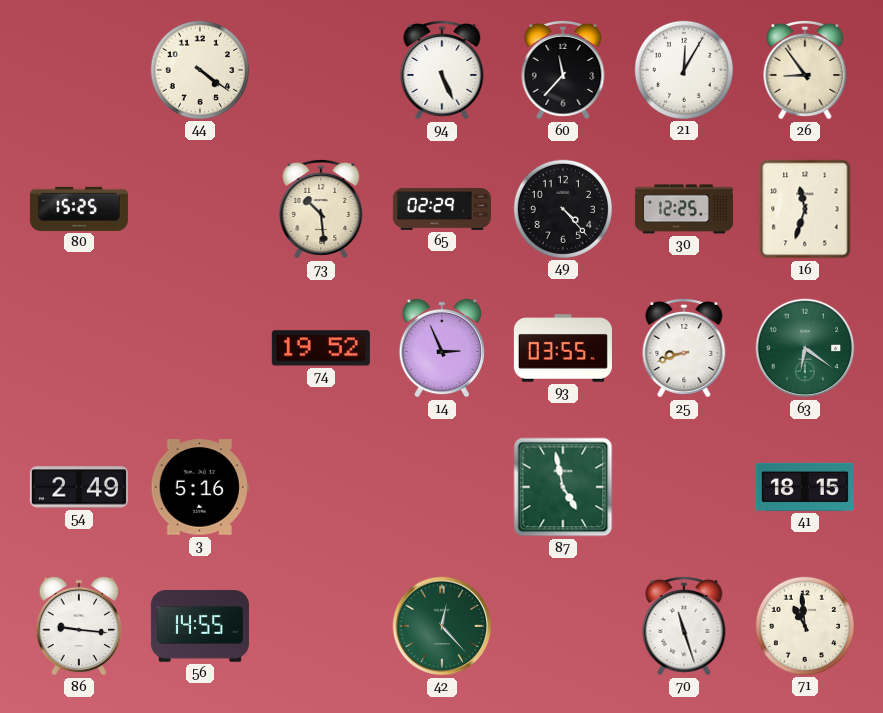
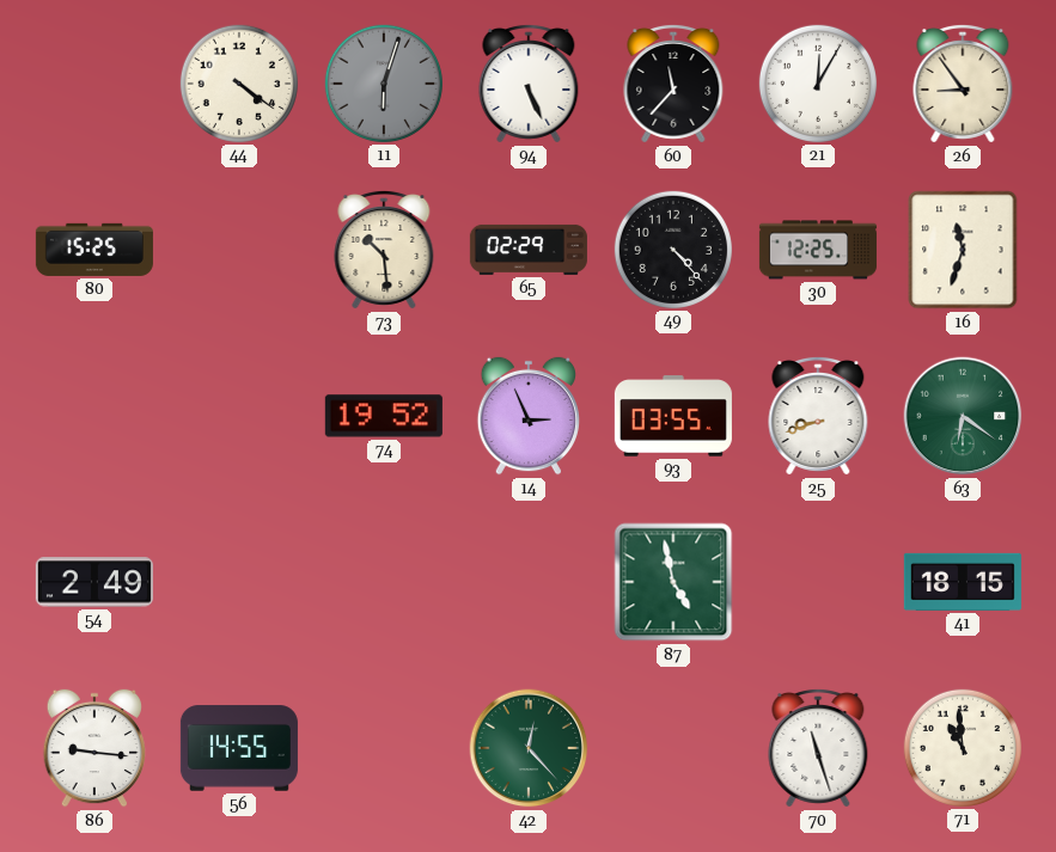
11: none -> 6:03
3: 5:16 -> none
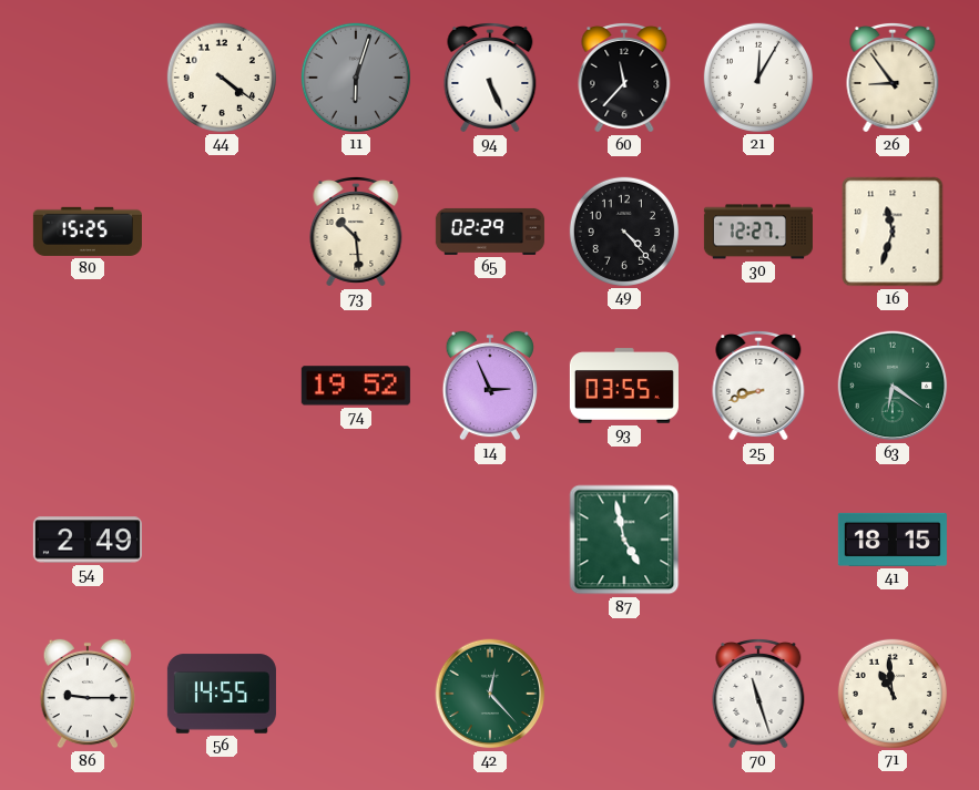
30: 12:25 -> 12:27
86: 9:16 -> 9:15
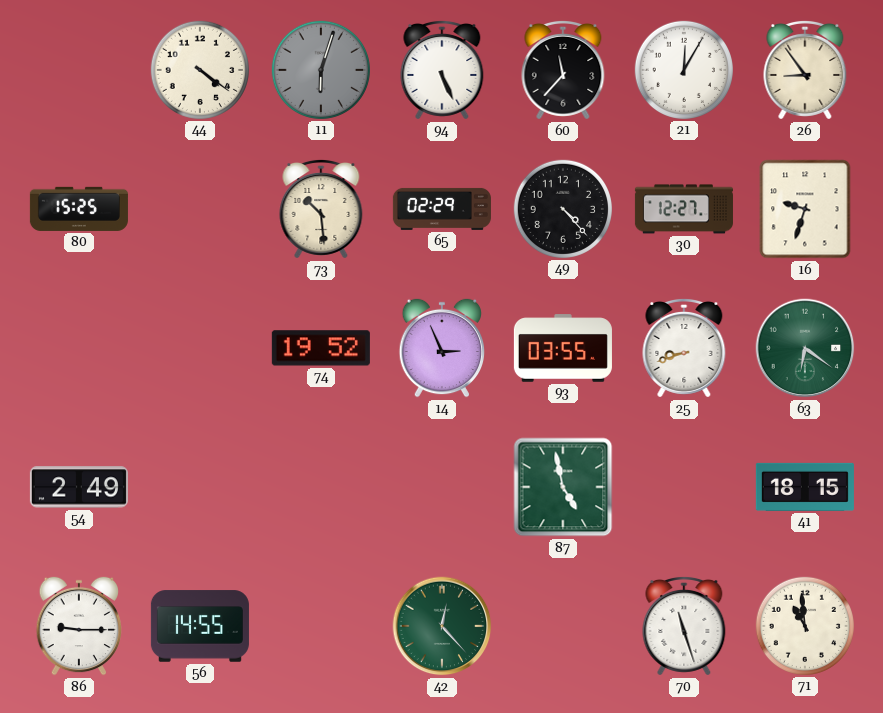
16: 11:33 -> 9:33
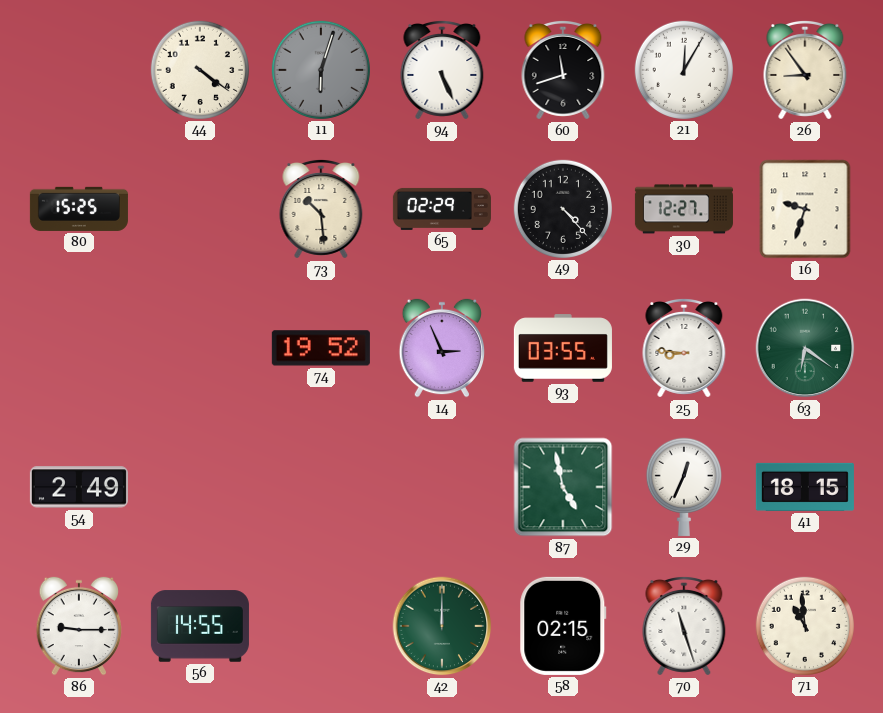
60: 11:37 -> 11:42
25: 8:42 -> 8:46
29: none -> 12:34
42: 12:23 -> 12:00
58: none -> 02:15
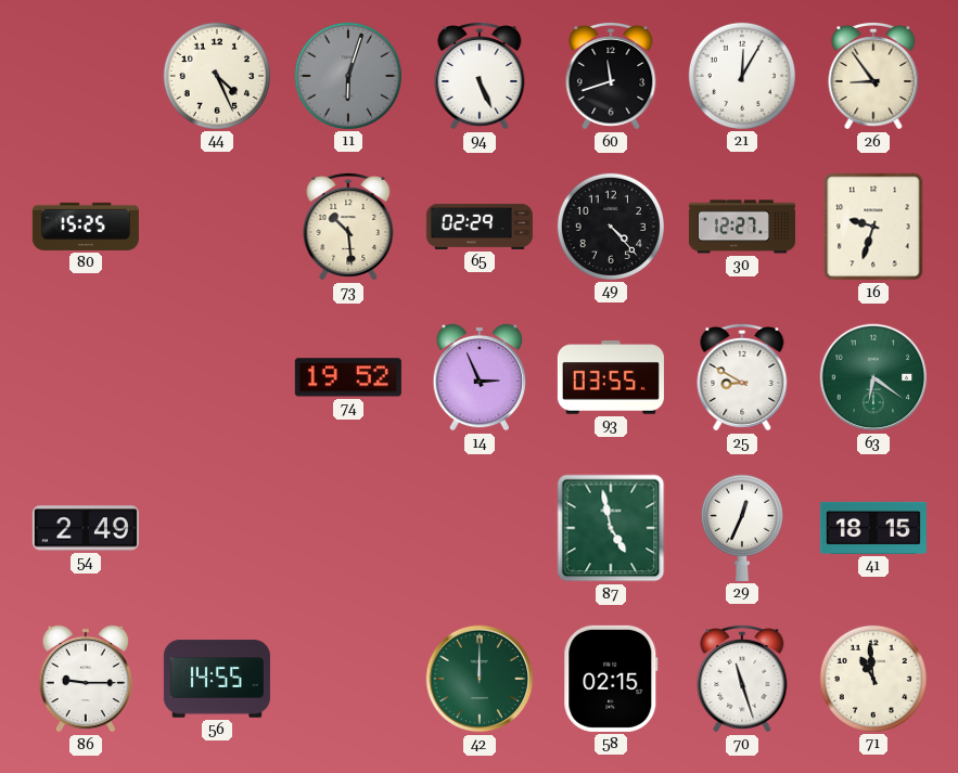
44: 4:21 -> 4:26
25: 8:46 -> 8:50
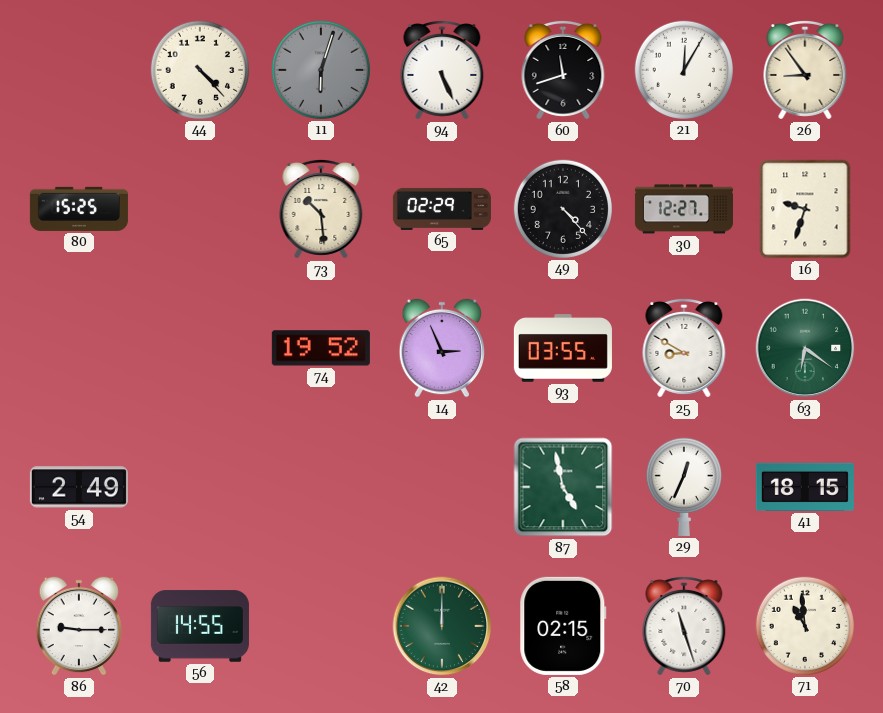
44: 4:26 -> 4:23
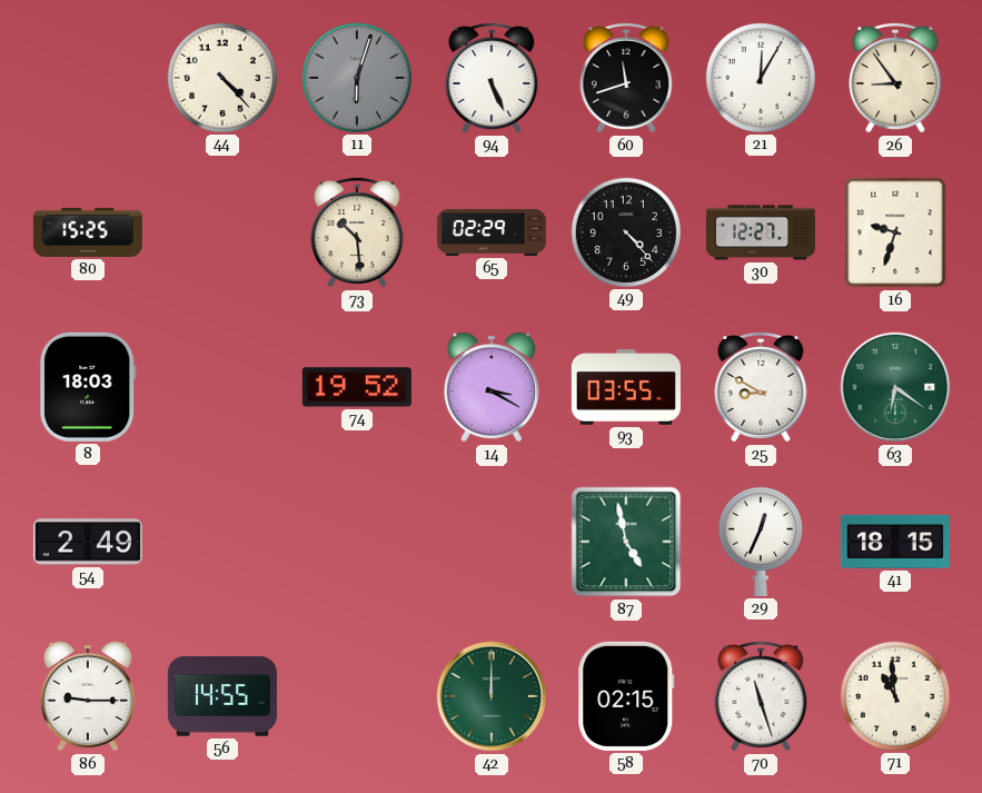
8: none -> 18:03
14: 2:56 -> 3:20
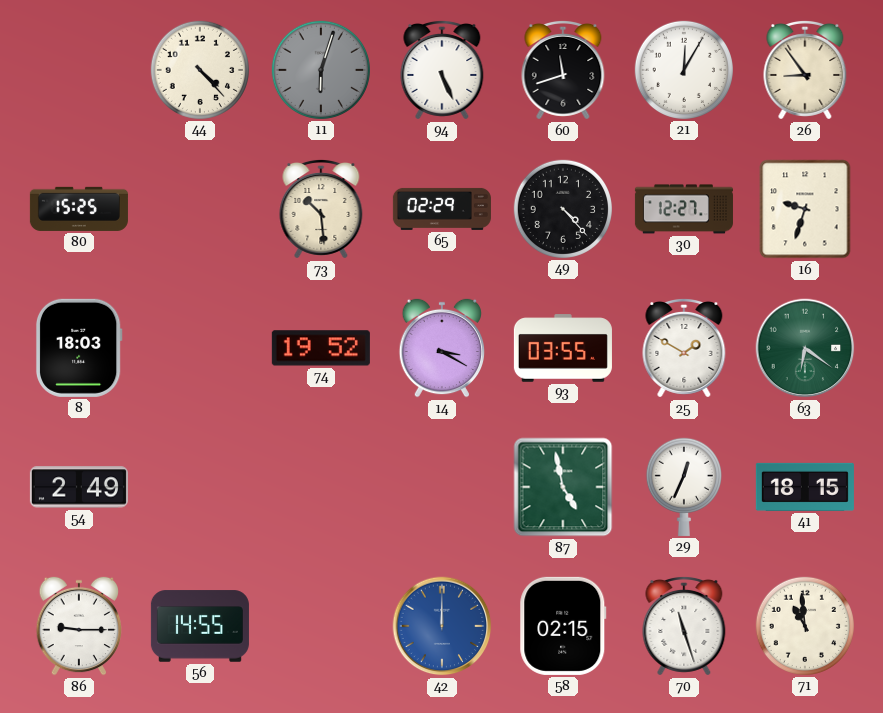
25: 8:50 -> 1:50
42 dial: green -> blue
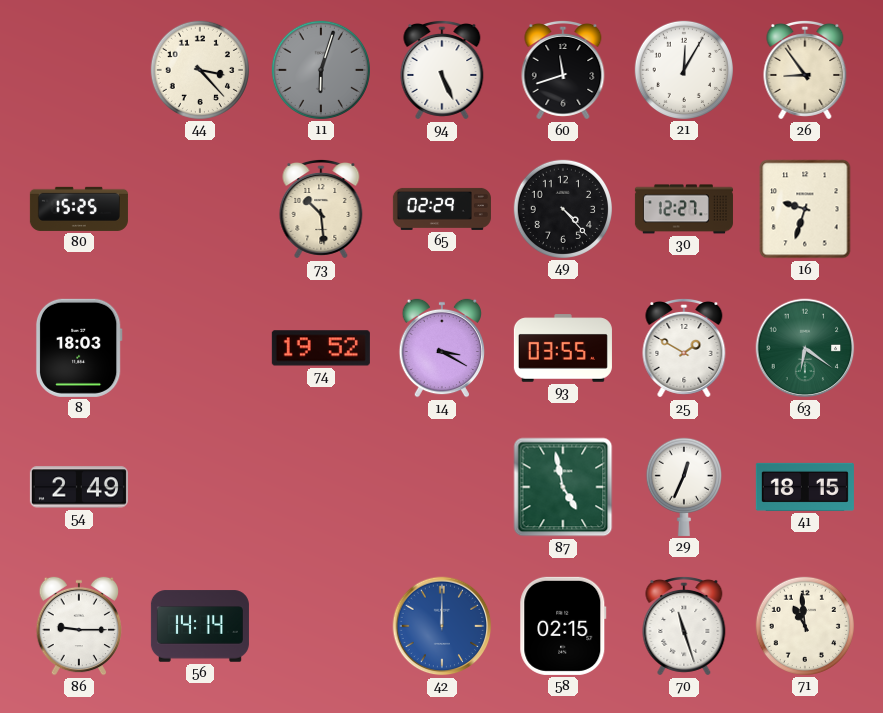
44: 4:23 -> 3:23
56: 14:55 -> 14:14
